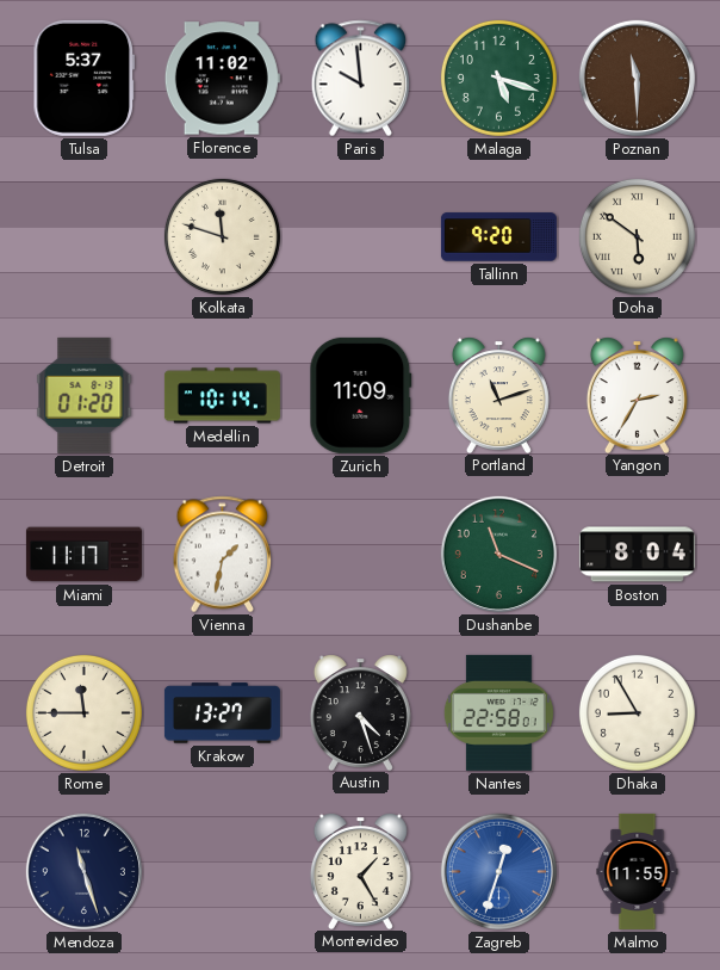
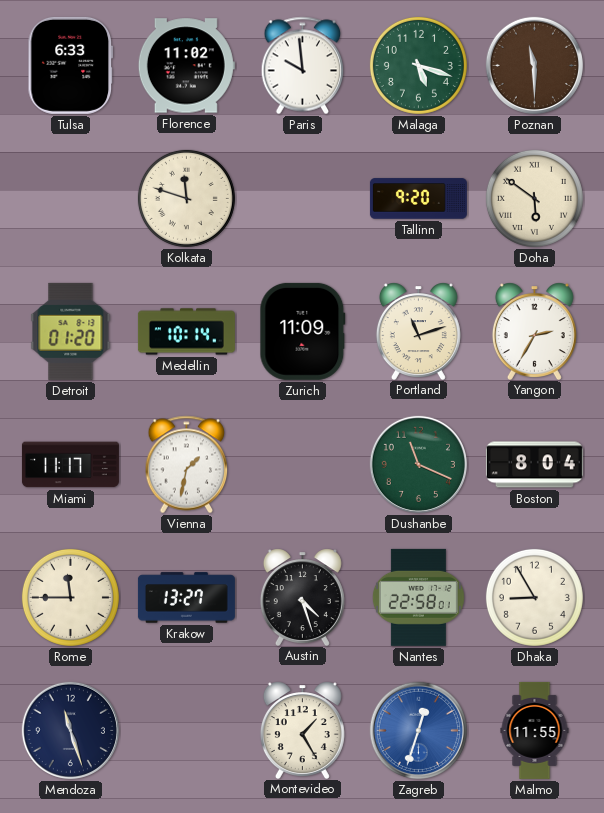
Tulsa: 5:37 -> 6:33
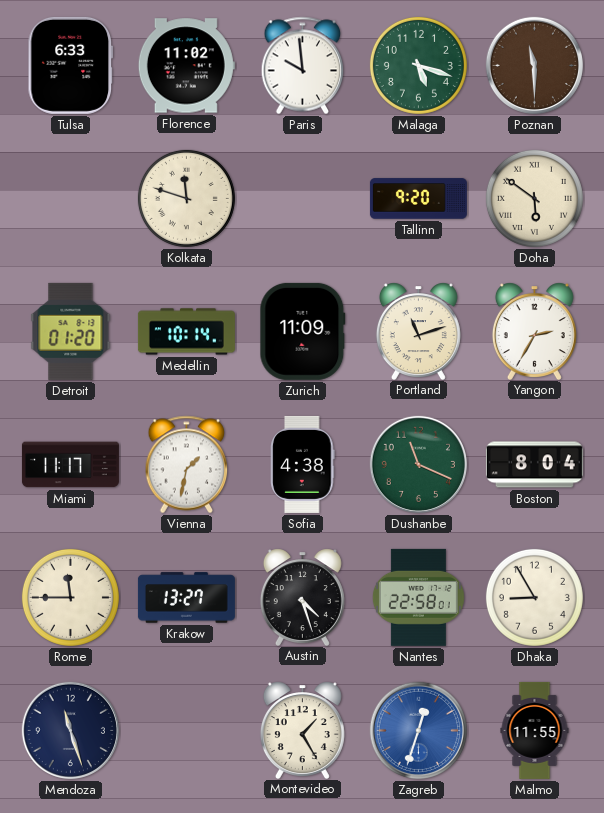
Sofia: none -> 4:38
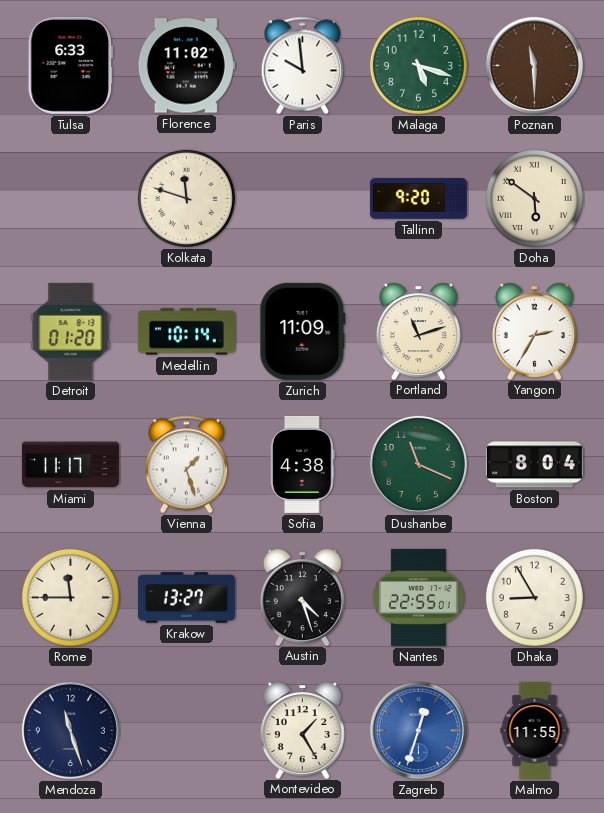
Vienna: 1:32 -> 1:27
Nantes: 22:58 -> 22:55
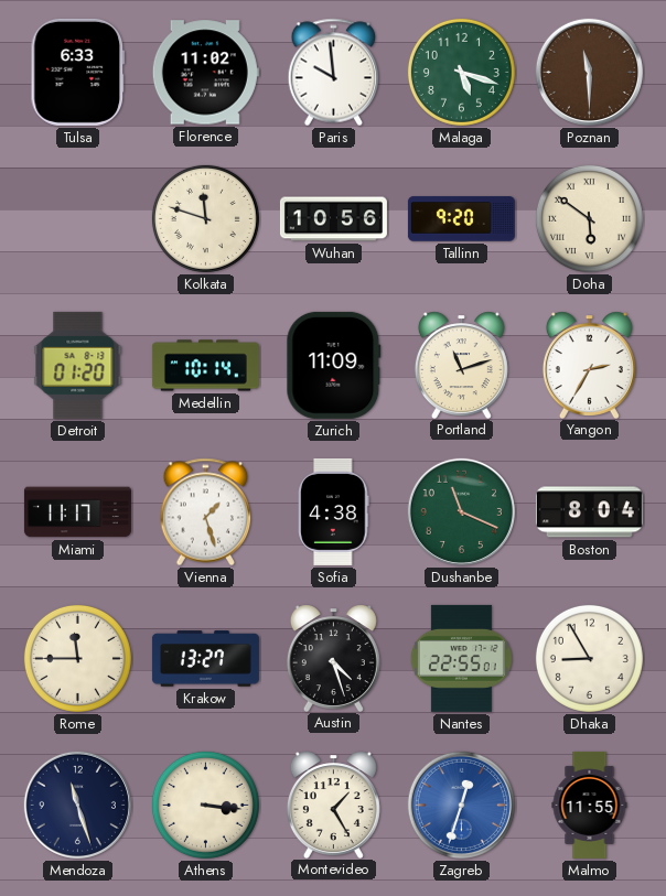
Wuhan: none -> 10:56
Athens: none -> 3:16
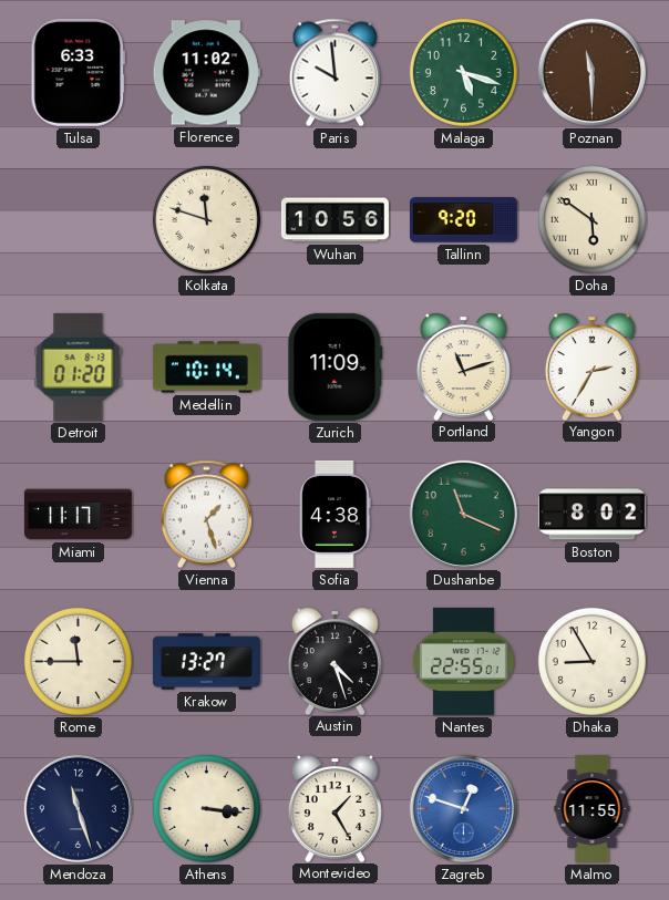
Boston: 8:04 -> 8:02
Zagreb: 12:33 -> 12:48
